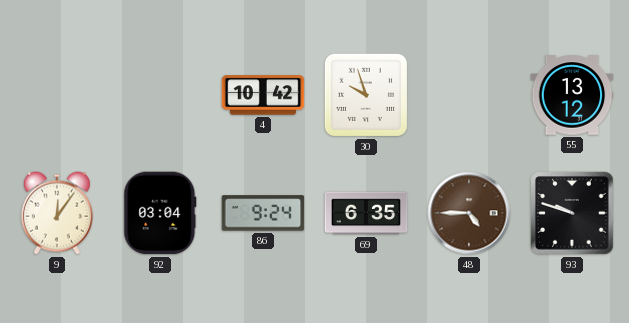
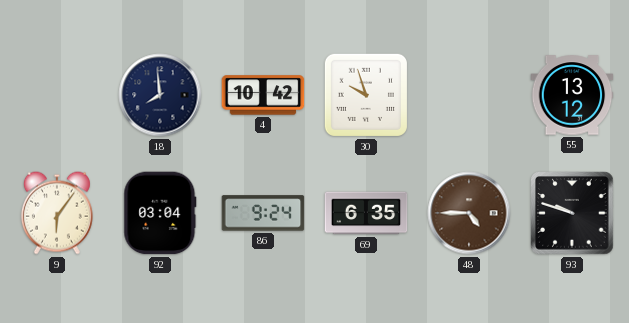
18: none -> 7:59
9: 12:06 -> 6:06
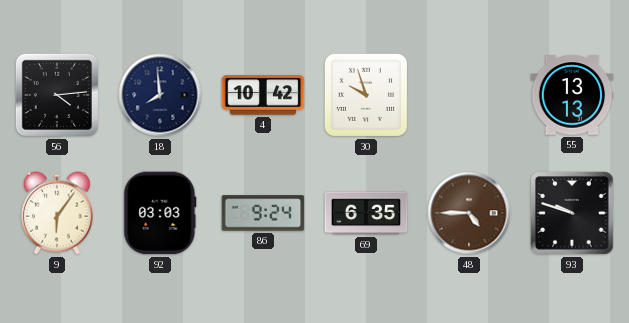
56: none -> 4:14
55: 13:12 -> 13:13
92: 03:04 -> 03:03
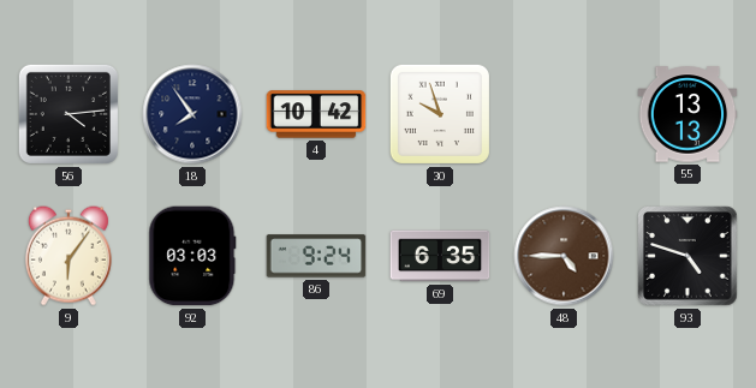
18: 7:59 -> 7:54
93: 9:48 -> 4:48
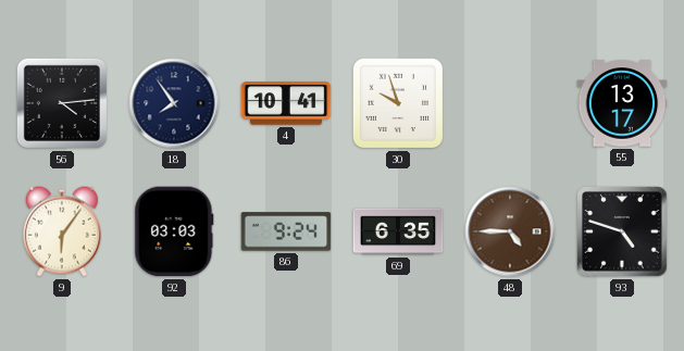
4: 10:42 -> 10:41
55: 13:13 -> 13:17
